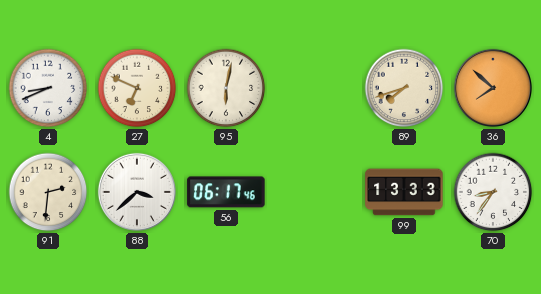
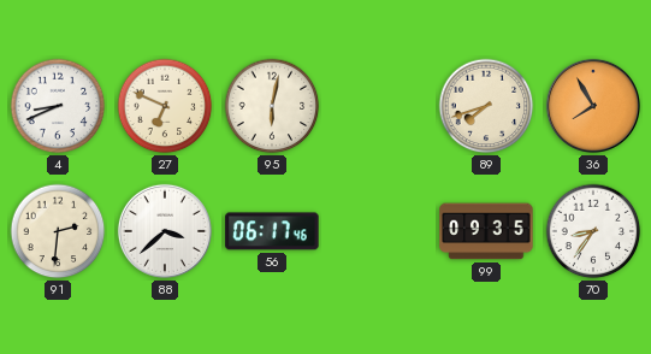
36: 7:52 -> 7:55
99: 13:33 -> 09:35
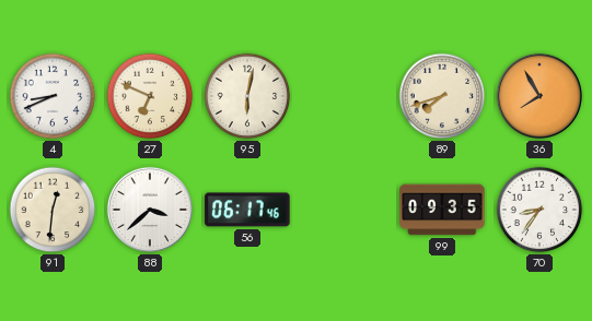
91: 2:31 -> 12:31
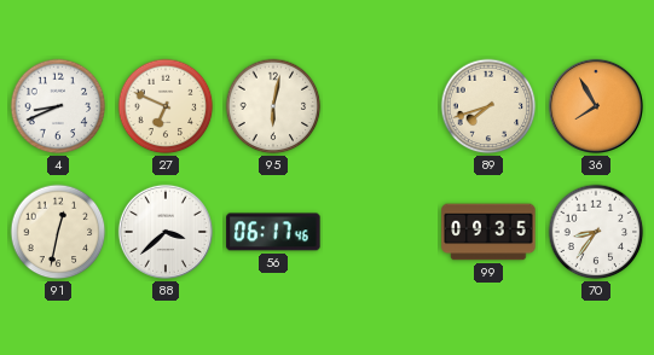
91: 12:31 -> 12:32
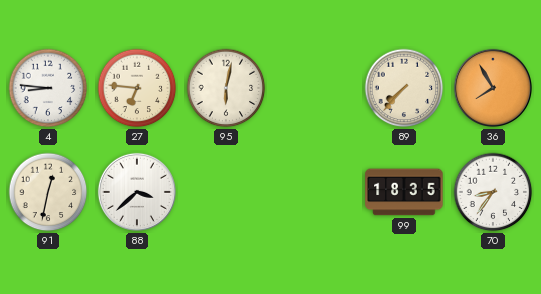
4: 8:41 -> 8:46
27: 6:49 -> 6:46
89: 7:42 -> 7:37
56: 06:17 -> none
99: 09:35 -> 18:35
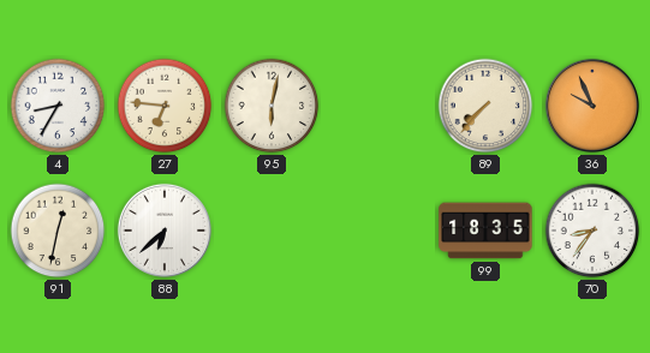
4: 8:46 -> 8:35
36: 7:55 -> 9:56
88: 3:38 -> 6:38
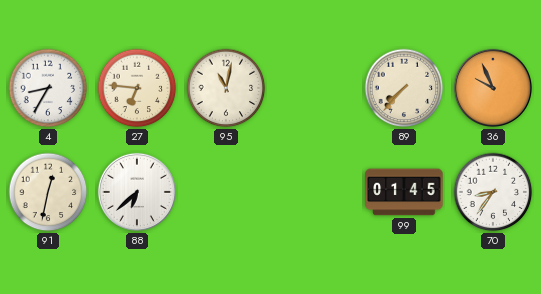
95: 6:02 -> 11:02
99: 18:35 -> 01:45
